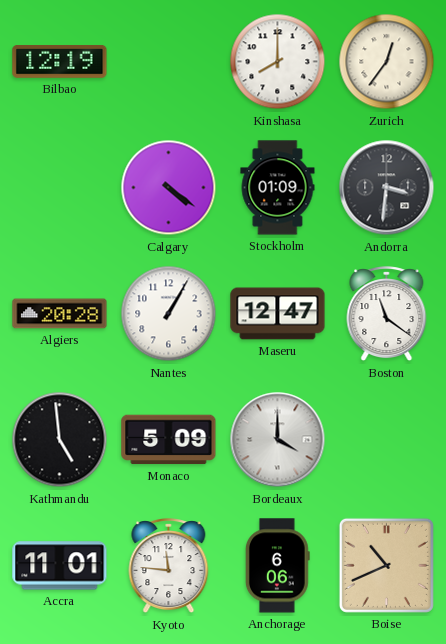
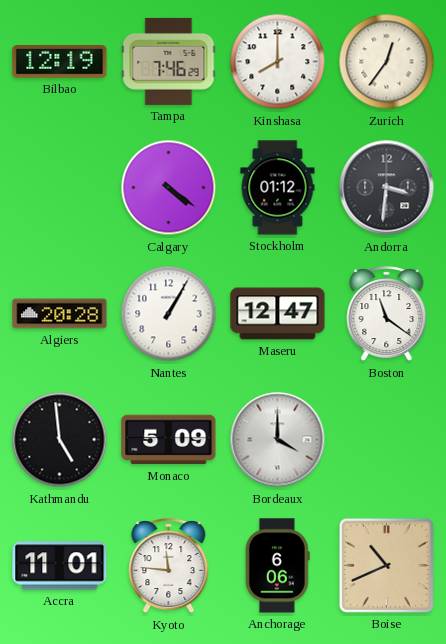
Tampa: none -> 7:46
Stockholm: 01:09 -> 01:12
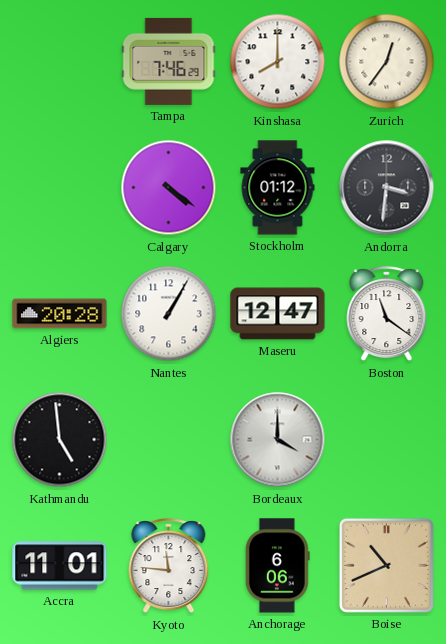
Bilbao: 12:19 -> none
Monaco: 5:09 -> none
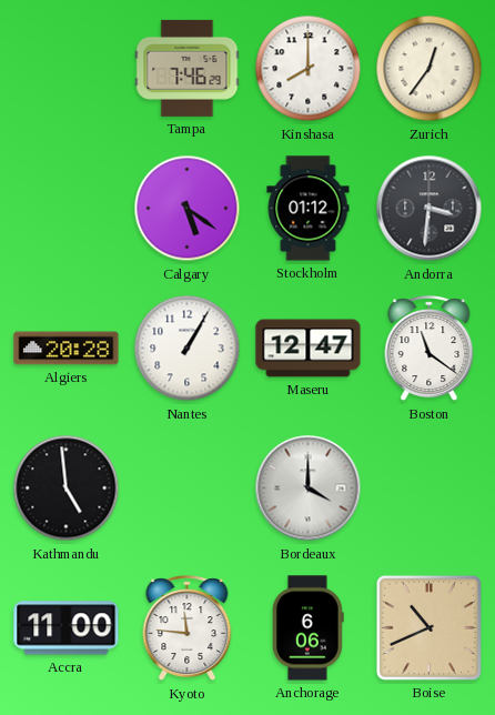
Calgary: 4:21 -> 5:21
Accra: 11:01 -> 11:00
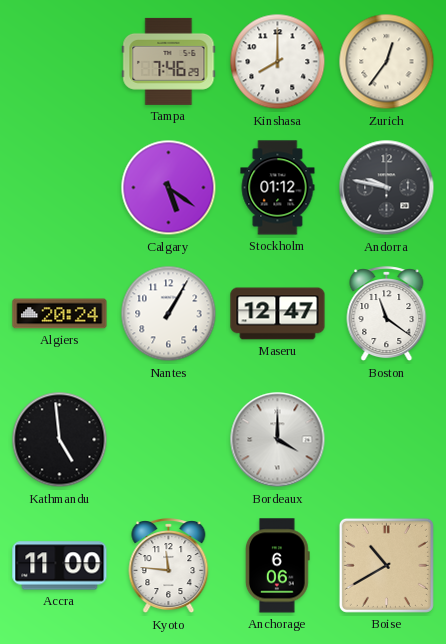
Andorra: 3:31 -> 9:47
Algiers: 20:28 -> 20:24
Boise: 10:41 -> 10:40
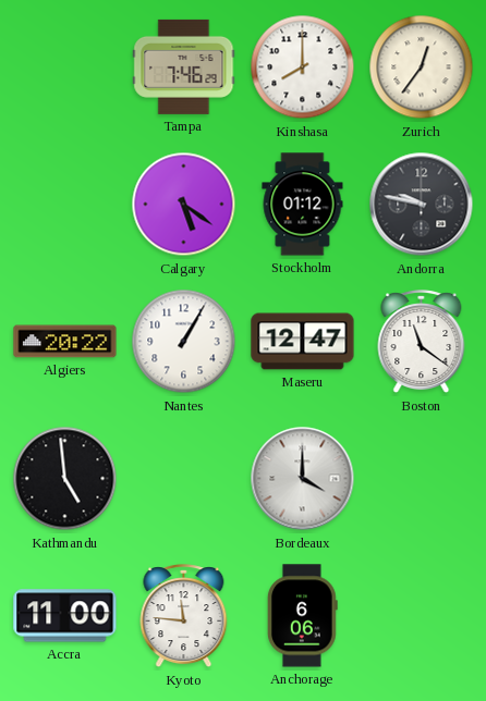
Algiers: 20:24 -> 20:22
Boise: 10:40 -> none
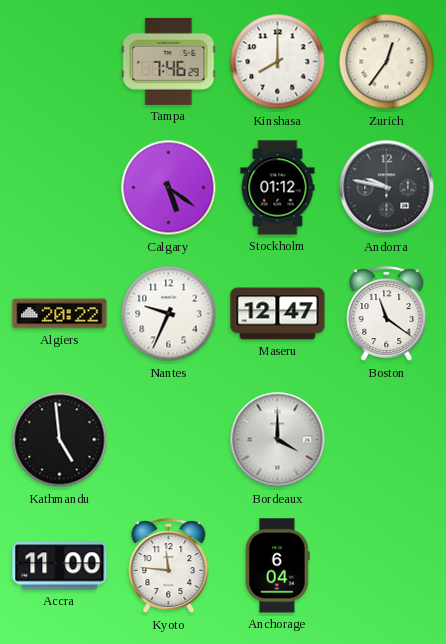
Nantes: 1:05 -> 9:34
Anchorage: 6:06 -> 6:04
